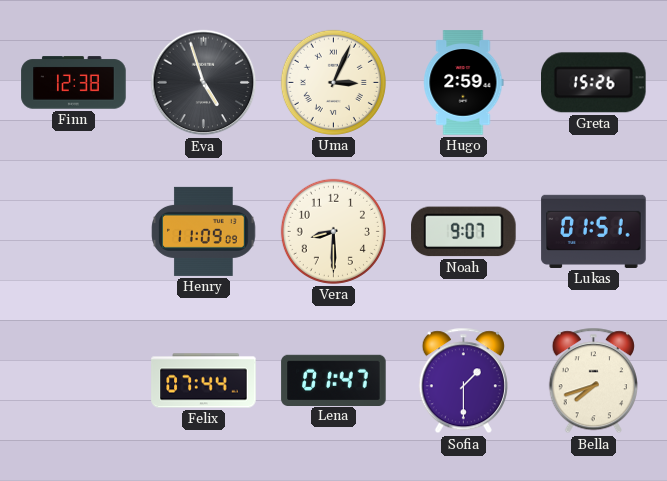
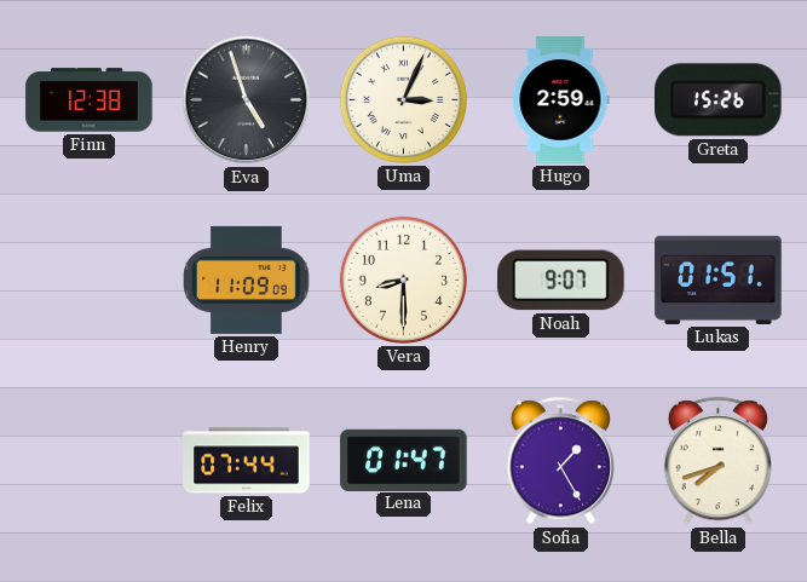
Sofia: 1:30 -> 1:25
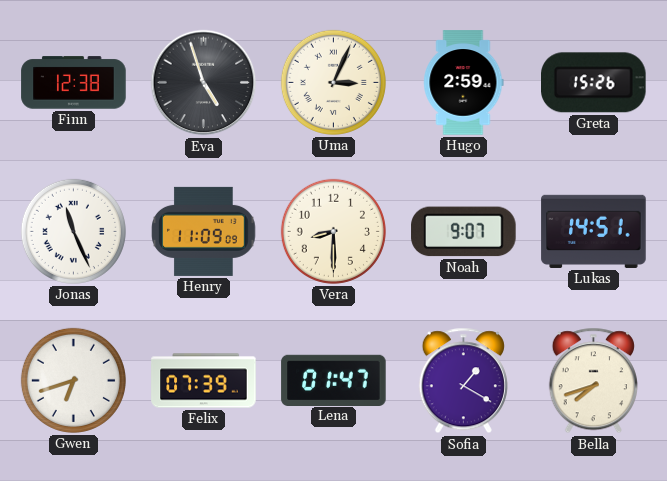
Jonas: none -> 11:26
Lukas: 01:51 -> 14:51
Gwen: none -> 6:42
Felix: 07:44 -> 07:39
Sofia: 1:25 -> 1:20
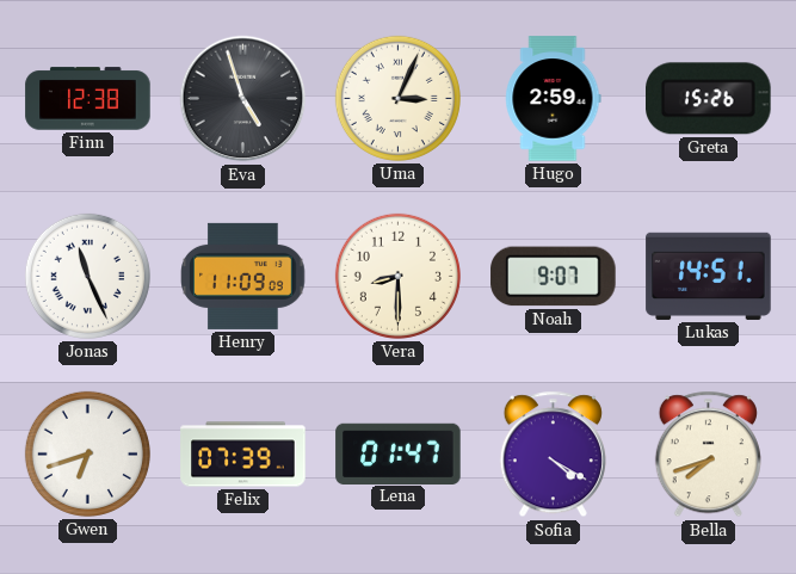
Sofia: 1:20 -> 4:20
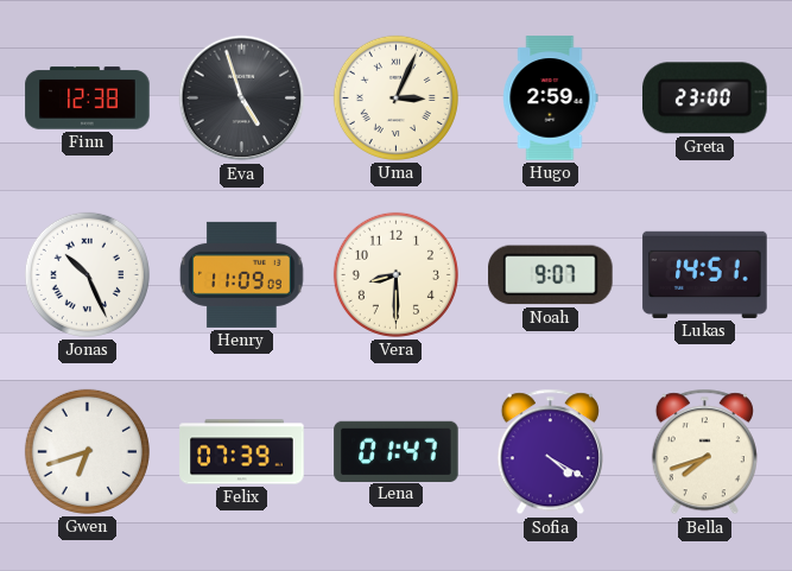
Greta: 15:26 -> 23:00
Jonas: 11:26 -> 10:26
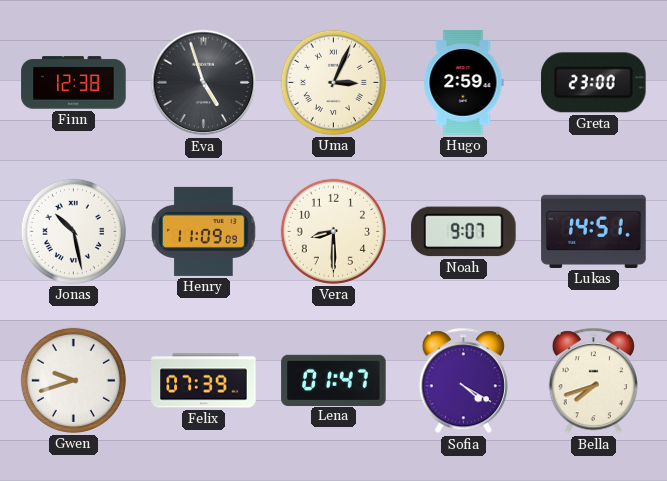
Jonas: 10:26 -> 10:28
Gwen: 6:42 -> 9:42
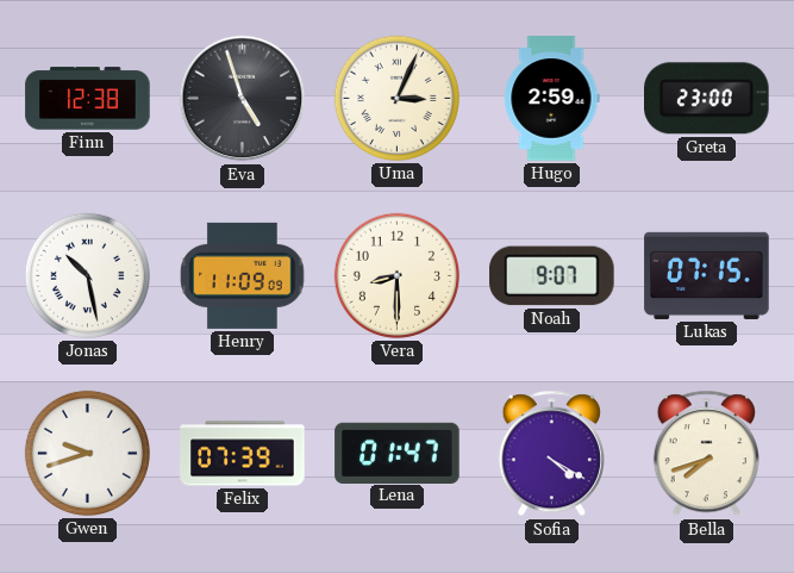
Lukas: 14:51 -> 07:15
